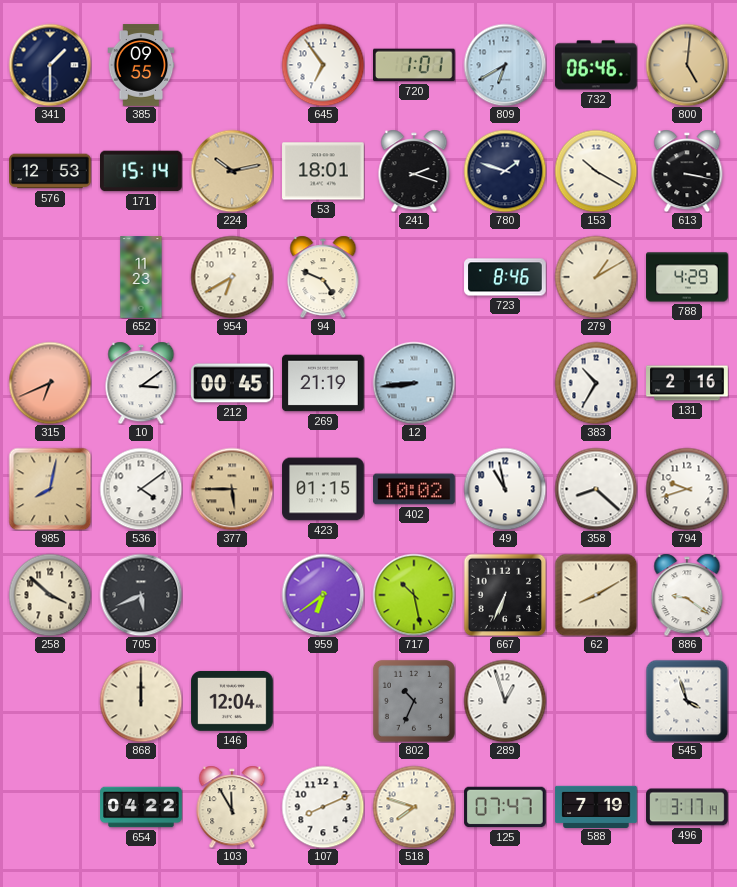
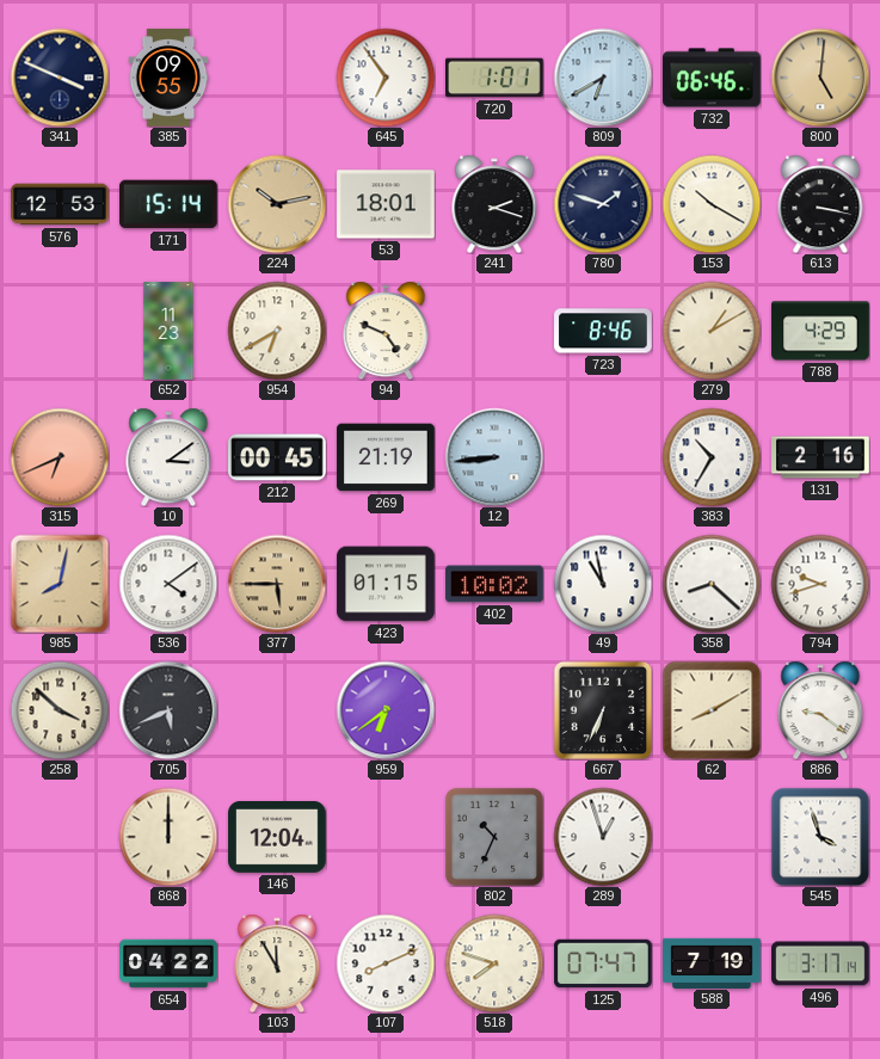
341: 1:30 -> 3:49
717: 10:28 -> none
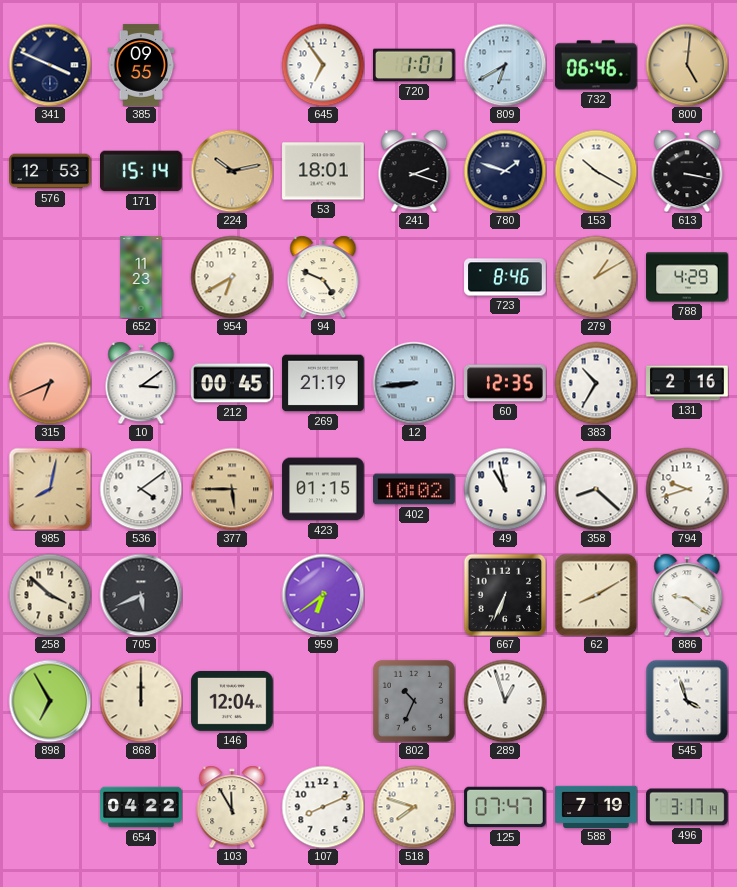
60: none -> 12:35
898: none -> 6:55
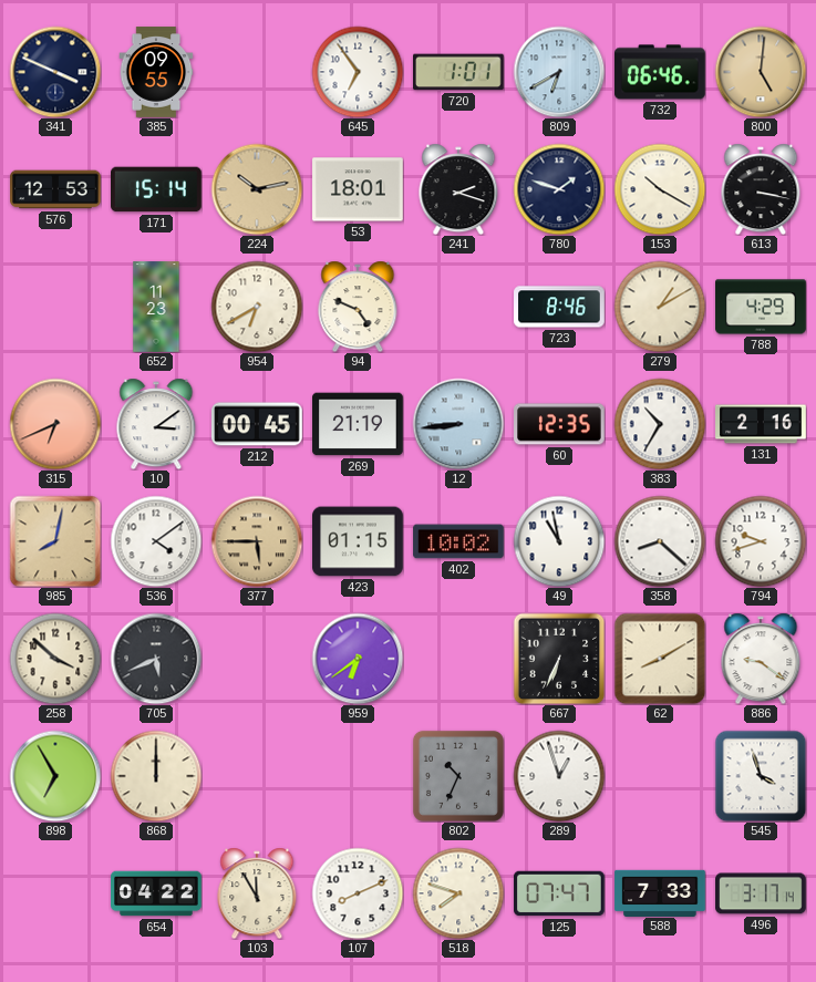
146: 12:04 -> none
588: 7:19 -> 7:33
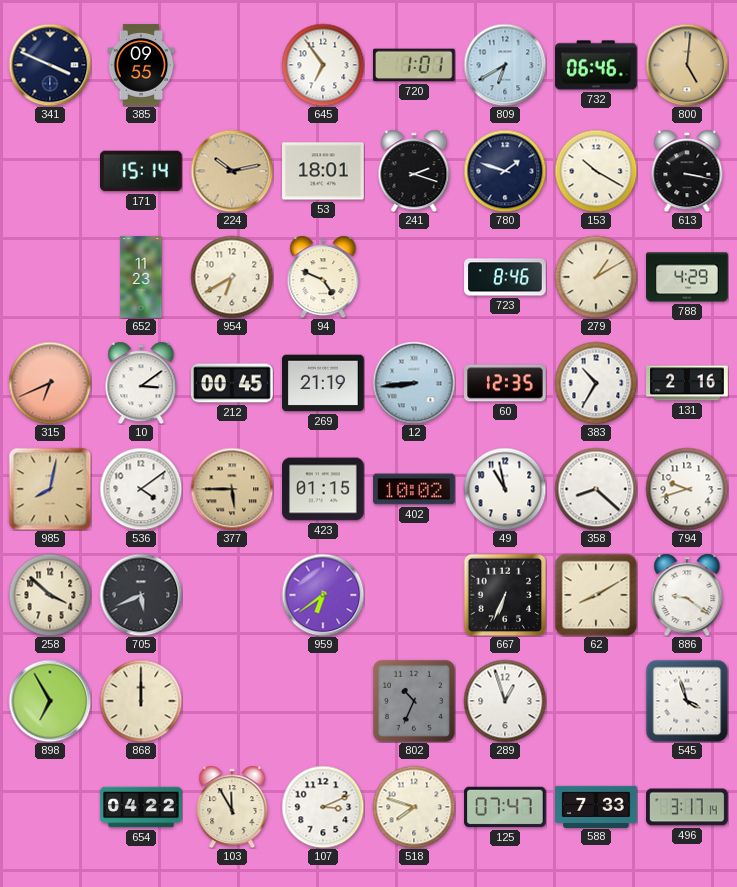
576: 12:53 -> none
107: 8:11 -> 3:11
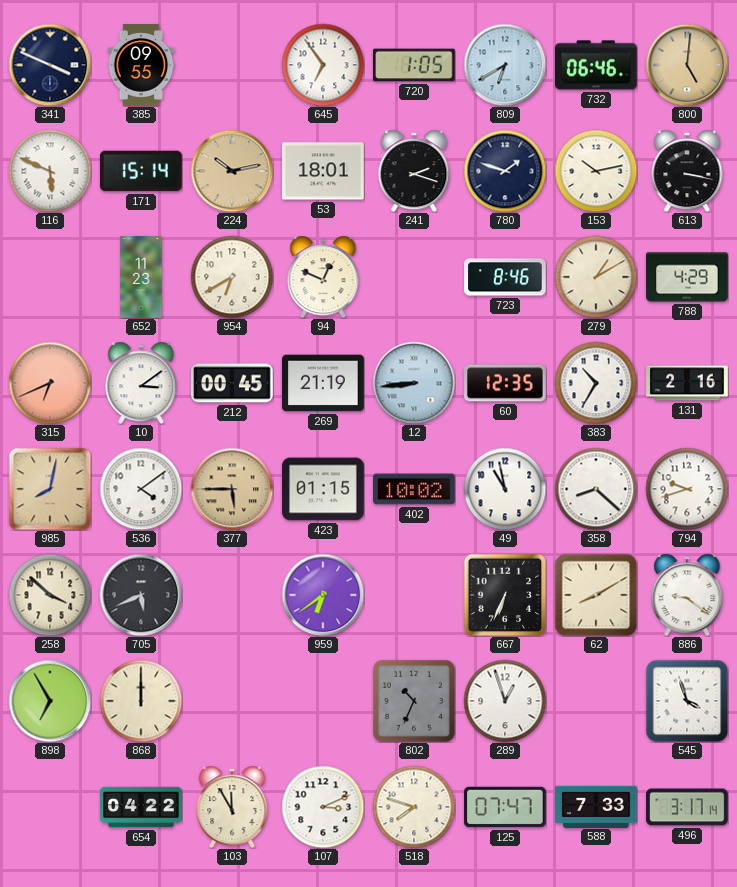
720: 1:01 -> 1:05
116: none -> 5:49
153: 10:20 -> 10:13
94: 4:49 -> 12:49
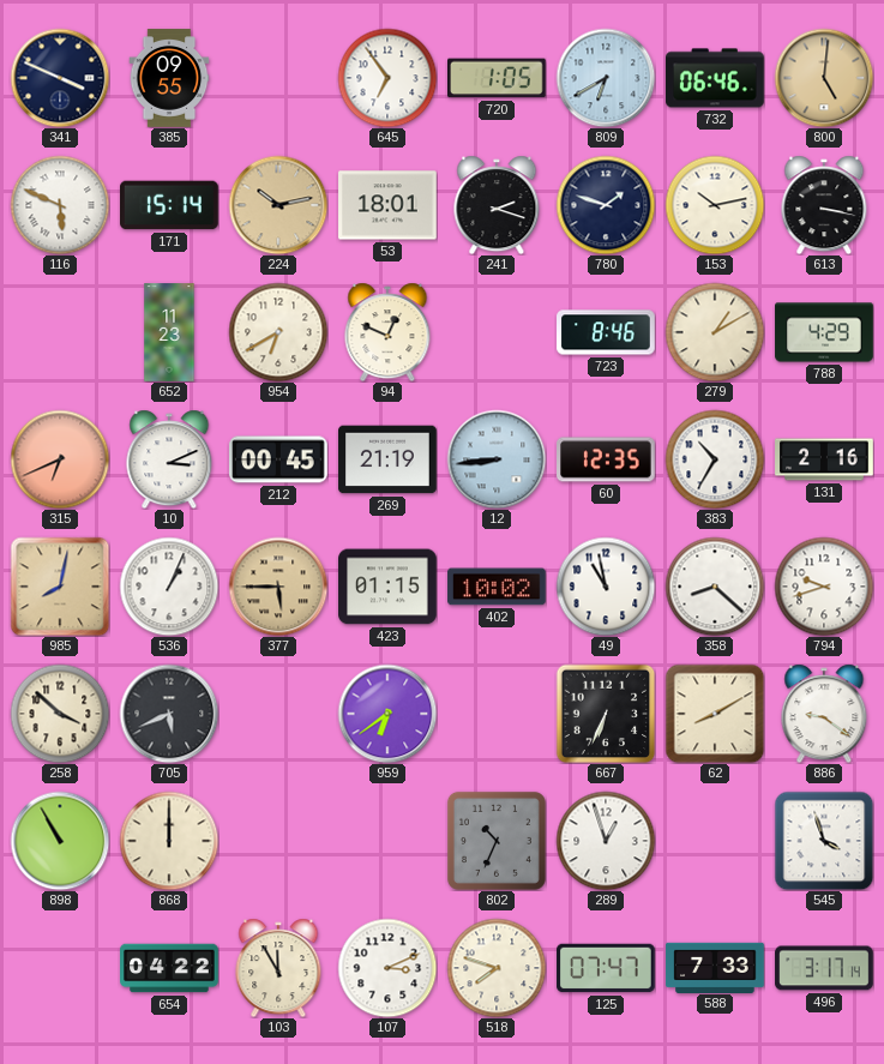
10: 3:09 -> 3:11
536: 4:09 -> 1:04
898: 6:55 -> 10:55
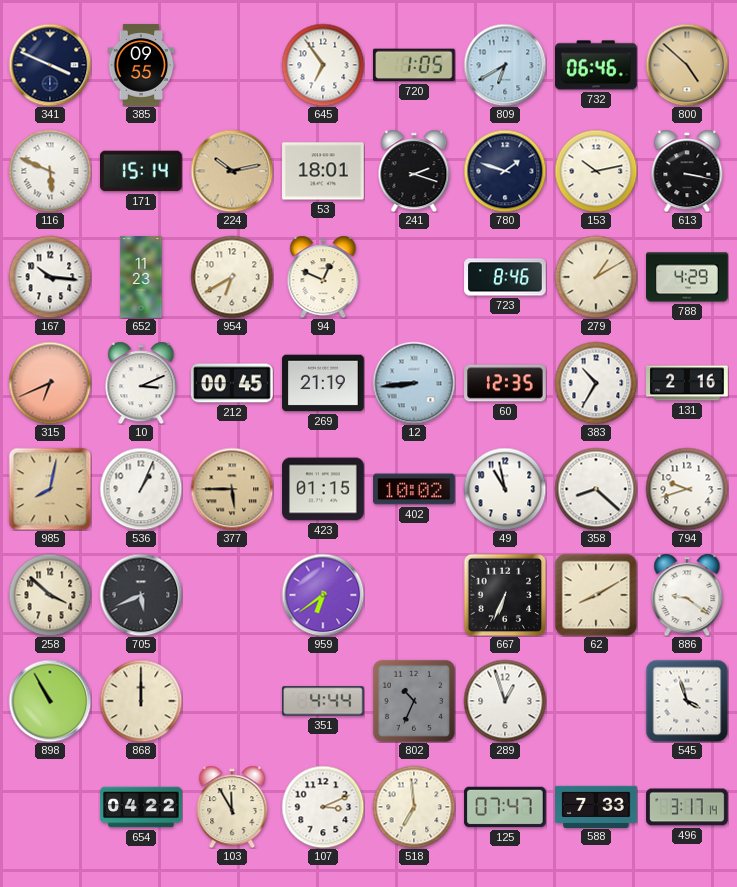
800: 5:01 -> 4:52
167: none -> 10:16
351: none -> 4:44
518: 7:48 -> 6:59
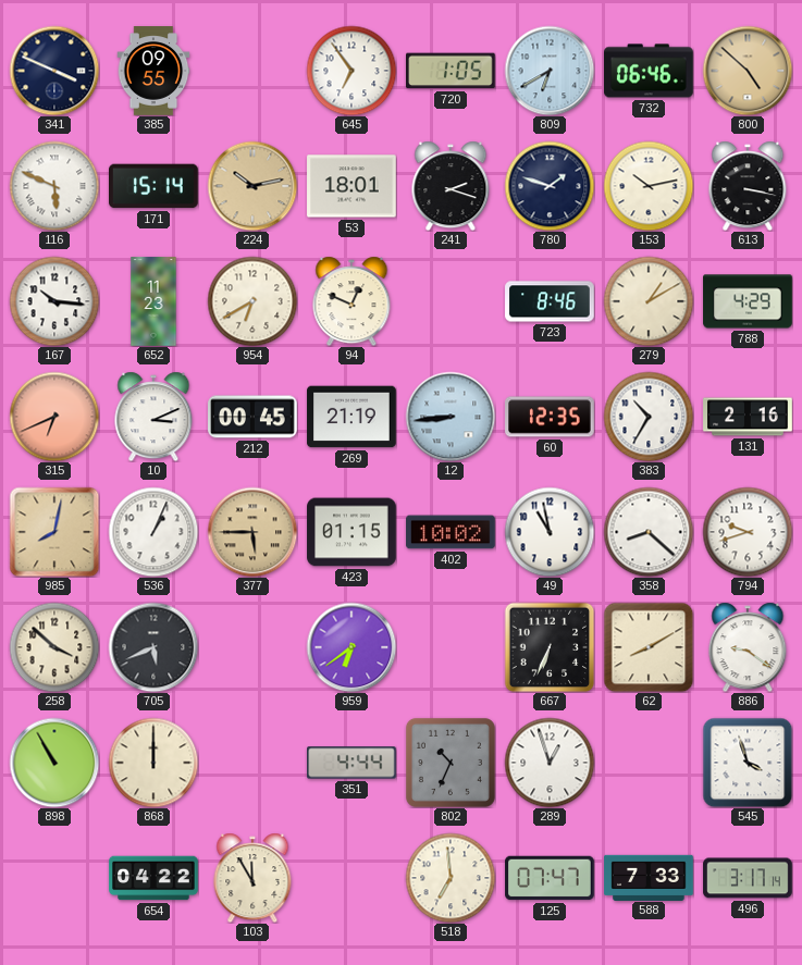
107: 3:11 -> none
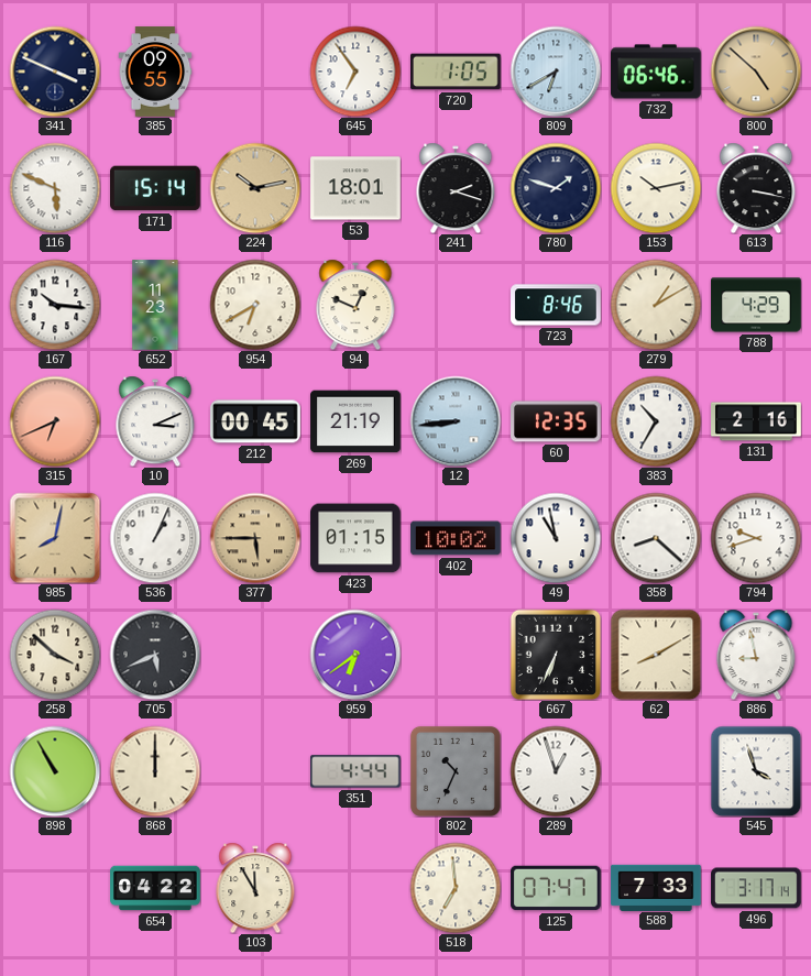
886: 9:21 -> 8:58
